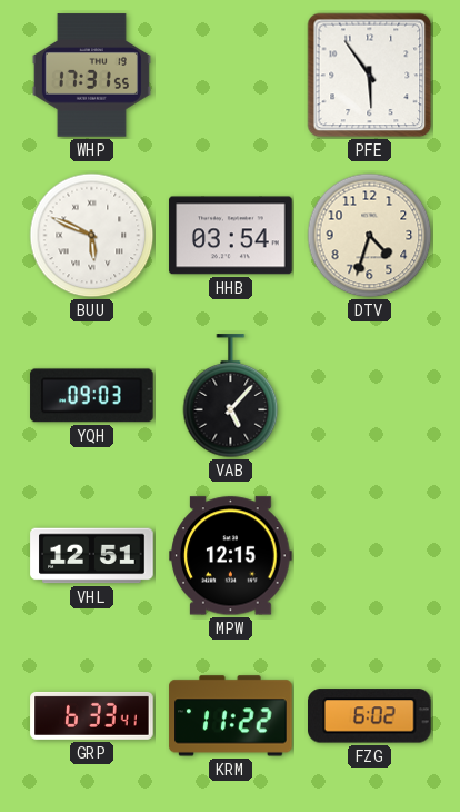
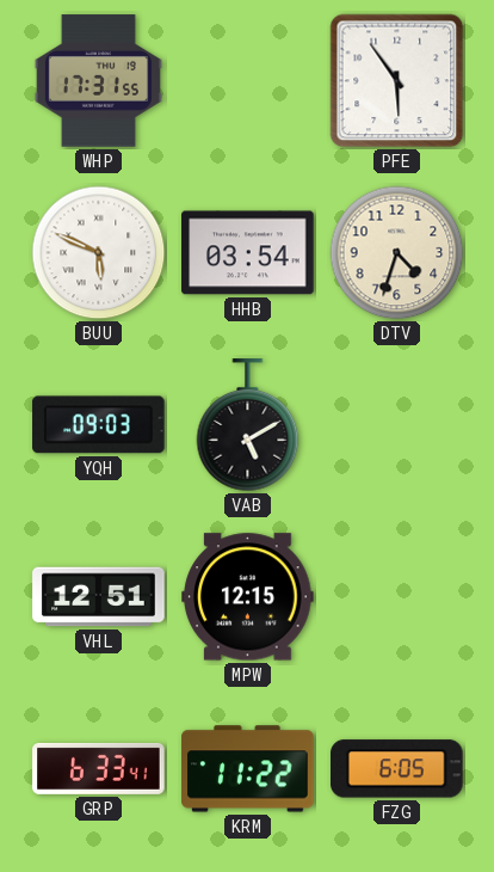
VAB: 5:07 -> 5:10
FZG: 6:02 -> 6:05
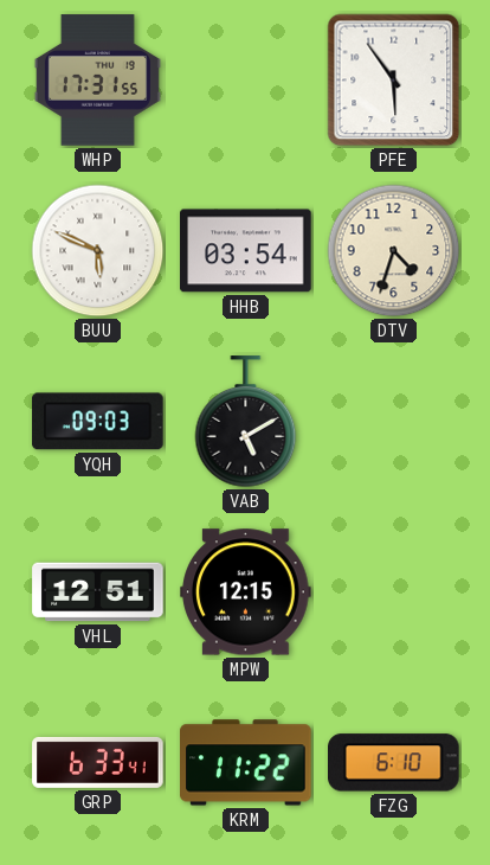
FZG: 6:05 -> 6:10
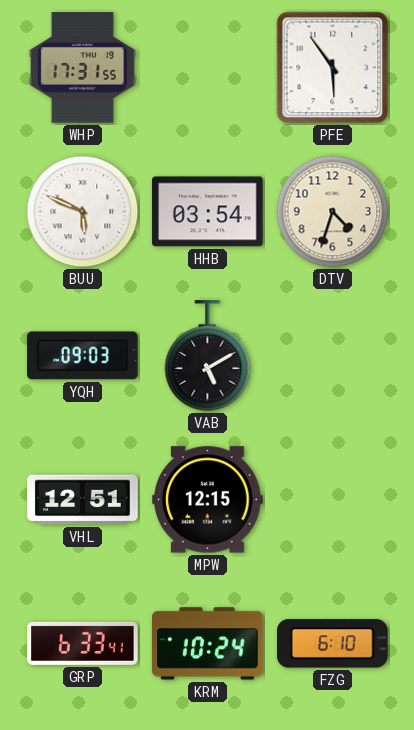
KRM: 11:22 -> 10:24
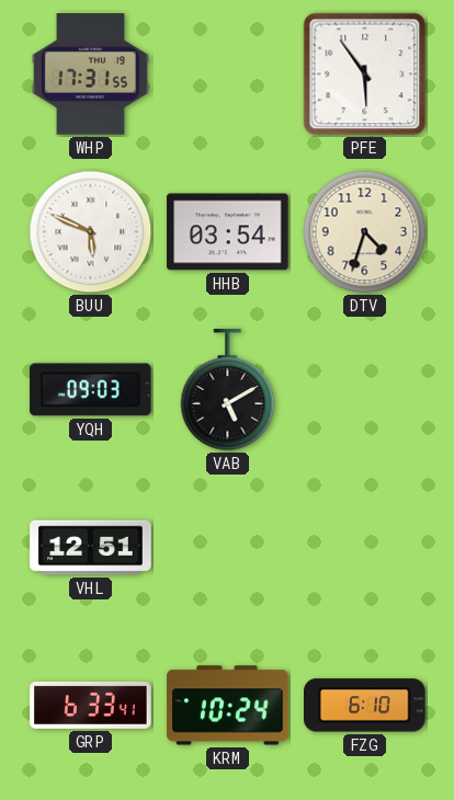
MPW: 12:15 -> none
